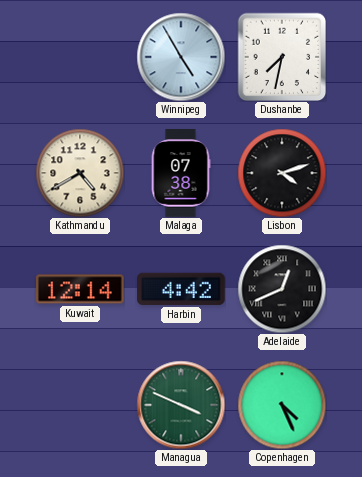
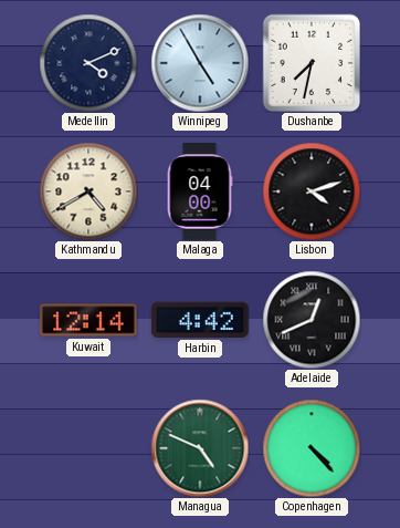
Medellin: none -> 4:11
Malaga: 07:38 -> 04:00
Managua: 3:49 -> 4:49
Copenhagen: 4:26 -> 4:23
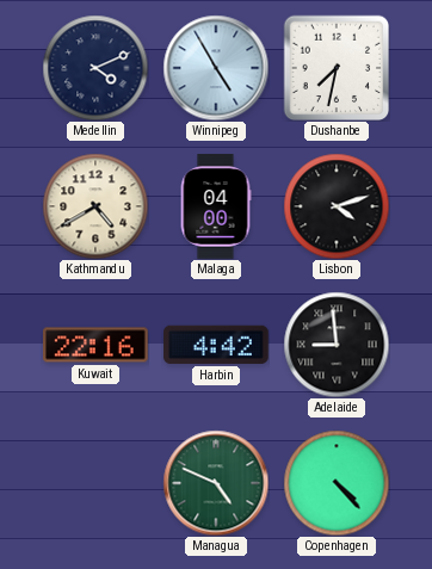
Kuwait: 12:14 -> 22:16
Adelaide: 12:41 -> 8:59
